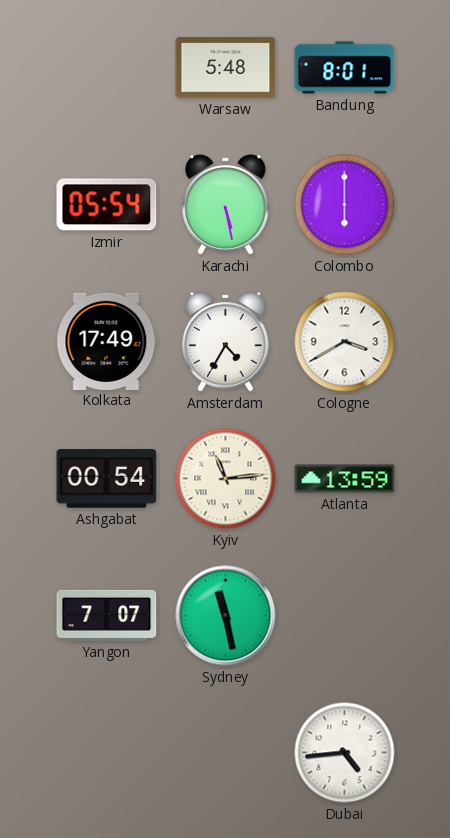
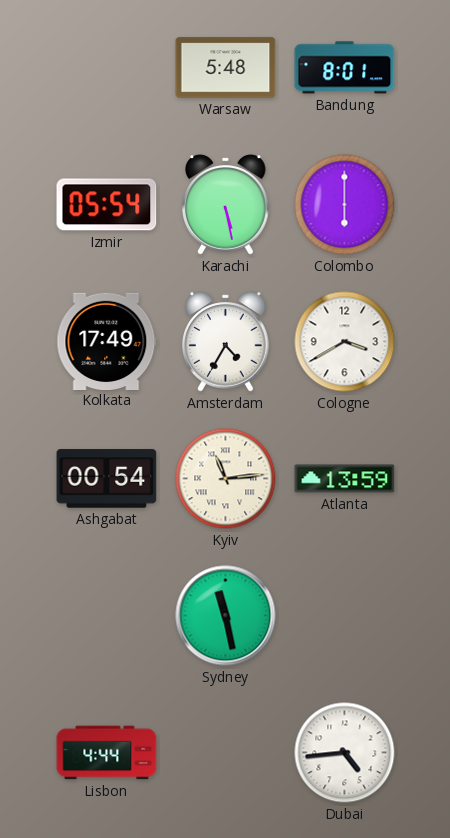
Yangon: 7:07 -> none
Lisbon: none -> 4:44
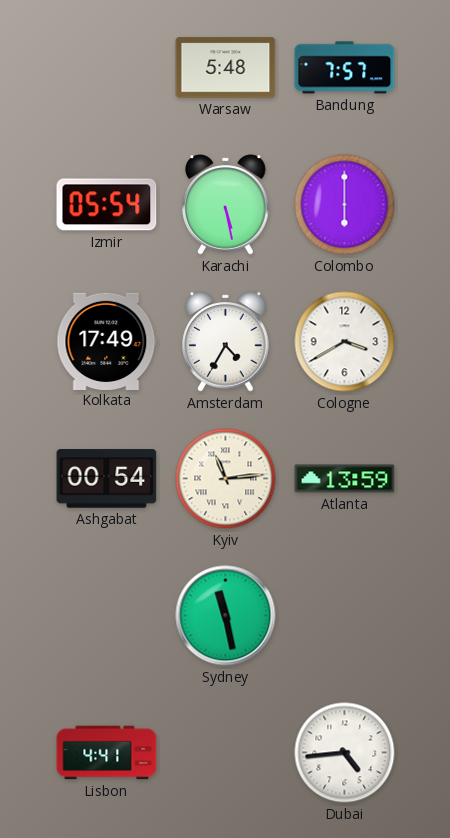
Bandung: 8:01 -> 7:57
Lisbon: 4:44 -> 4:41
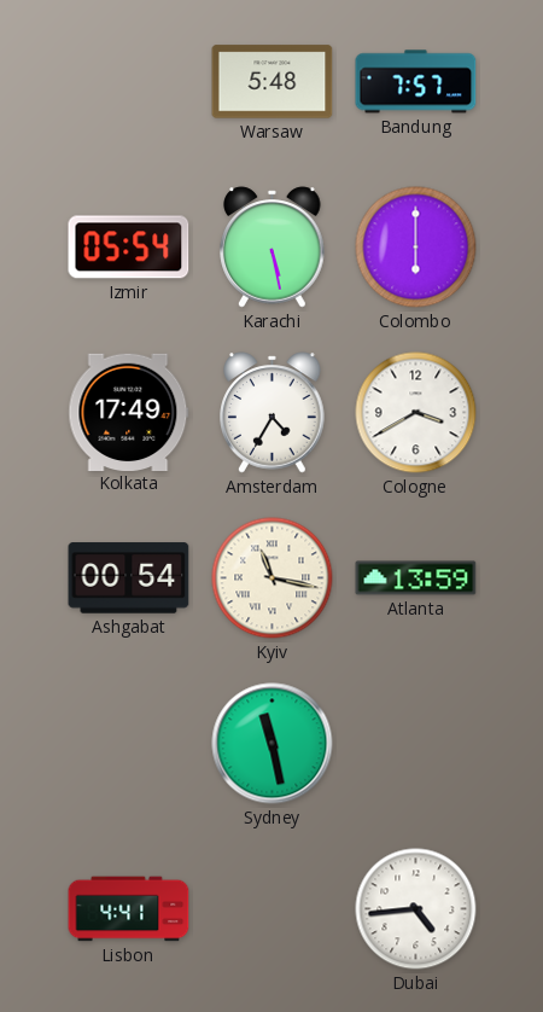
Kyiv: 11:14 -> 11:17
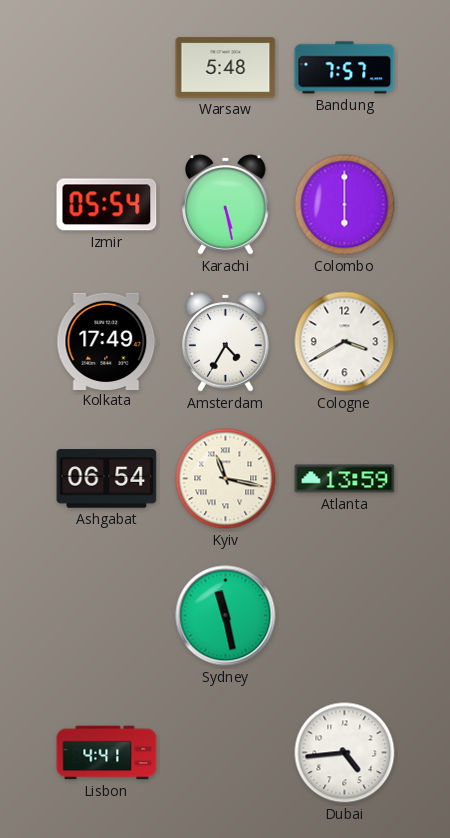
Ashgabat: 00:54 -> 06:54
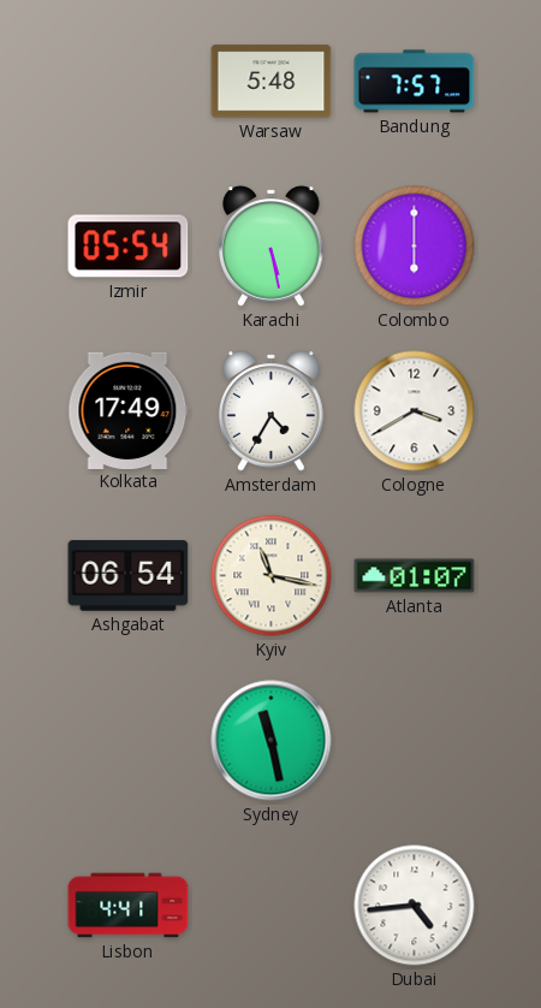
Atlanta: 13:59 -> 01:07
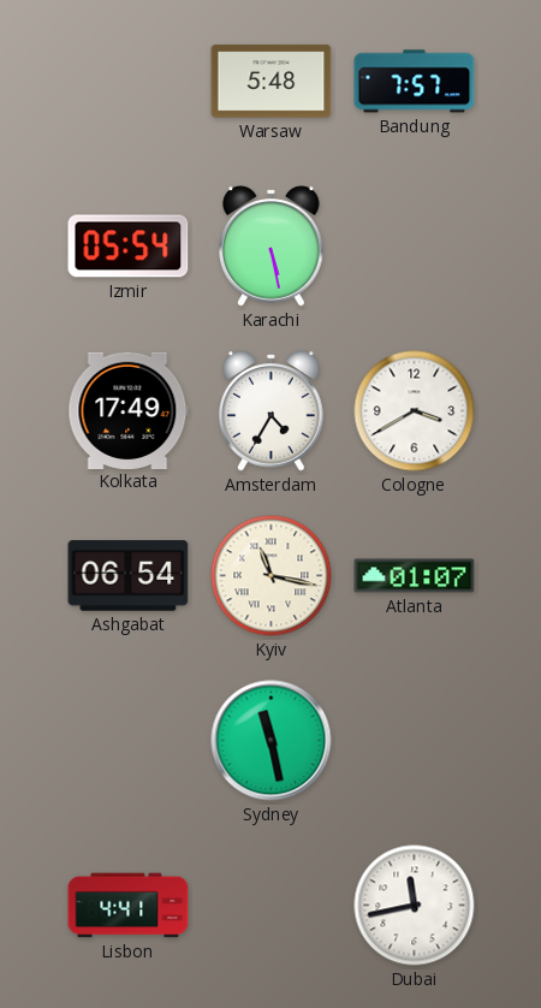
Colombo: 6:00 -> none
Dubai: 4:44 -> 11:43
